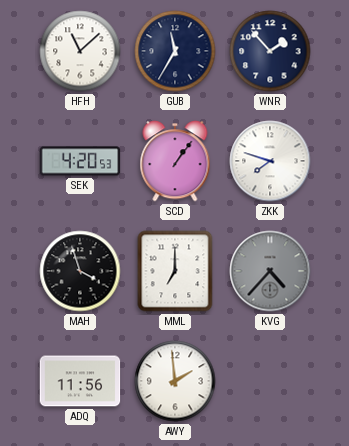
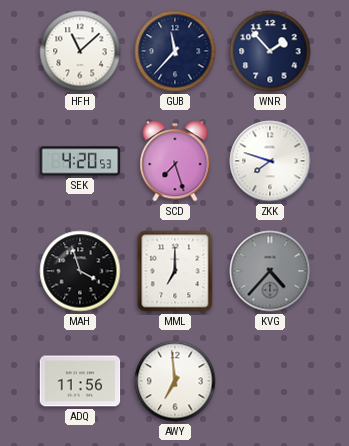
GUB: 11:35 -> 11:37
SCD: 1:06 -> 7:27
AWY: 1:59 -> 6:59
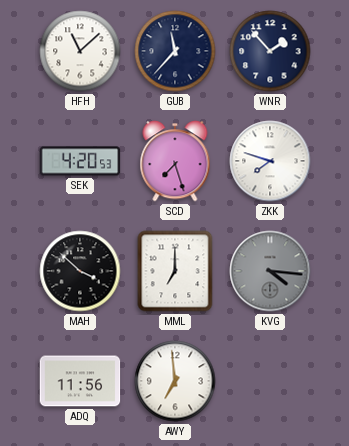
MAH: 3:57 -> 3:52
KVG: 4:37 -> 4:16
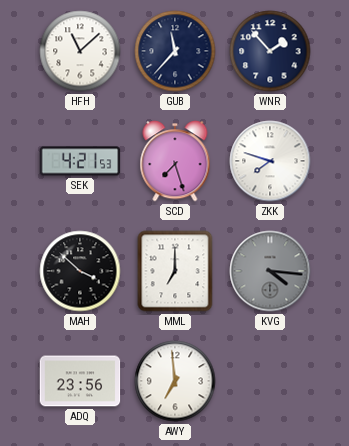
SEK: 4:20 -> 4:21
ADQ: 11:56 -> 23:56
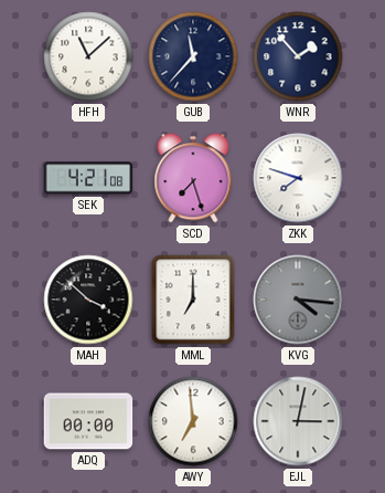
SEK: 4:21:53 -> 4:21:08
ADQ: 23:56 -> 00:00
EJL: none -> 3:02
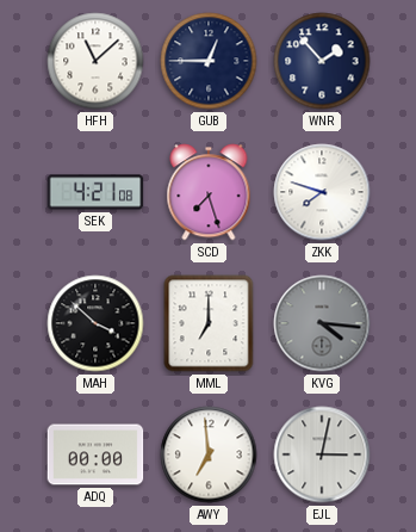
GUB: 11:37 -> 12:45
